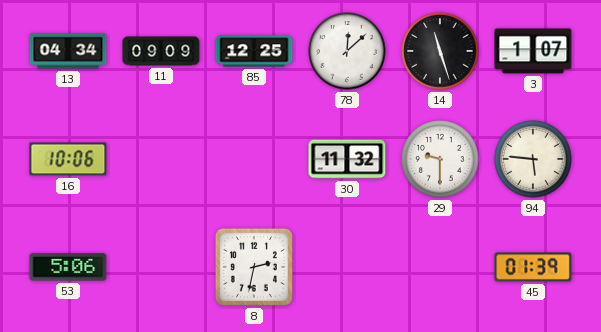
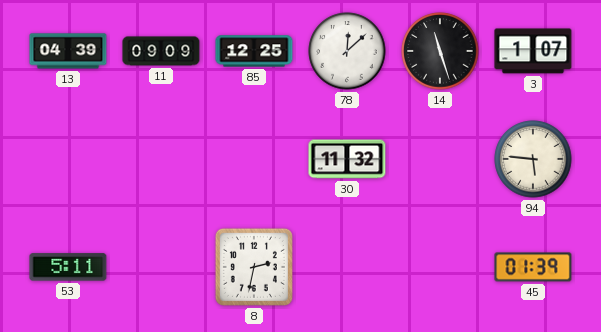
13: 04:34 -> 04:39
16: 10:06 -> none
29: 9:30 -> none
53: 5:06 -> 5:11
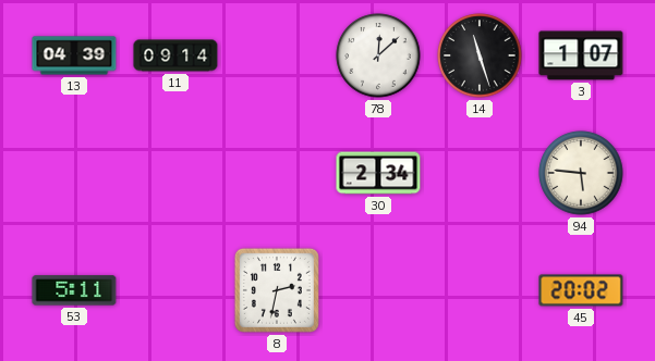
11: 09:09 -> 09:14
85: 12:25 -> none
30: 11:32 -> 2:34
45: 01:39 -> 20:02
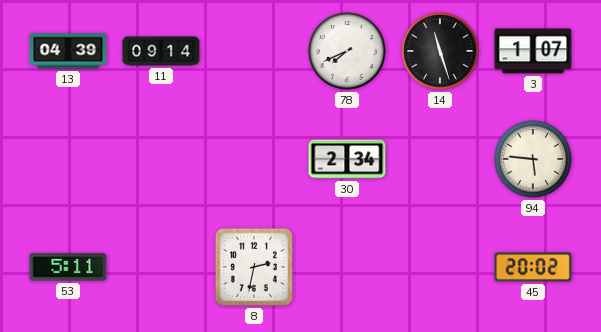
78: 12:08 -> 7:41
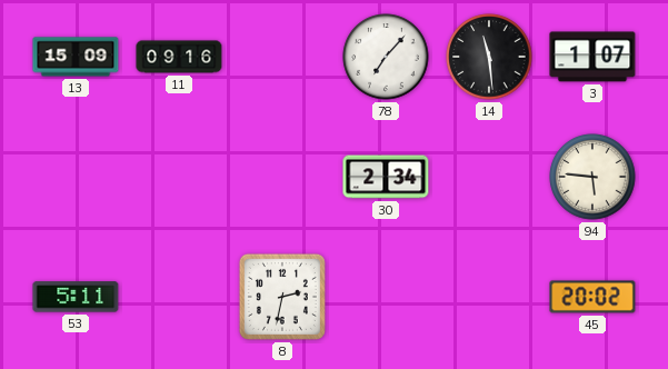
13: 04:39 -> 15:09
11: 09:14 -> 09:16
78: 7:41 -> 7:07
14: 11:27 -> 11:29
